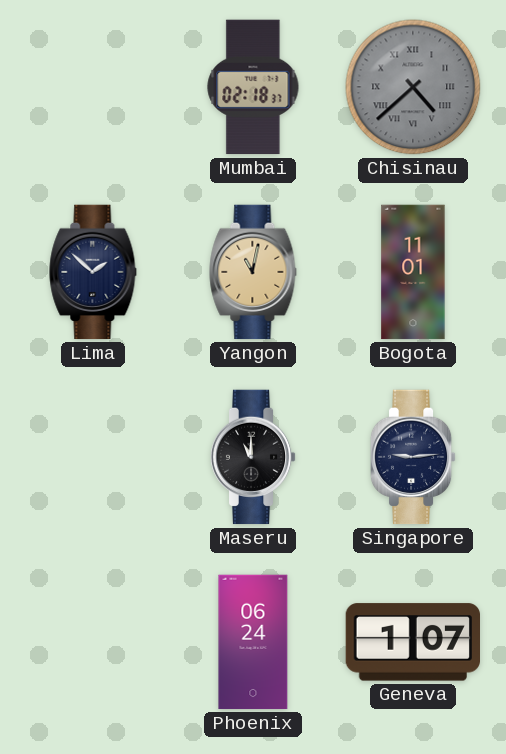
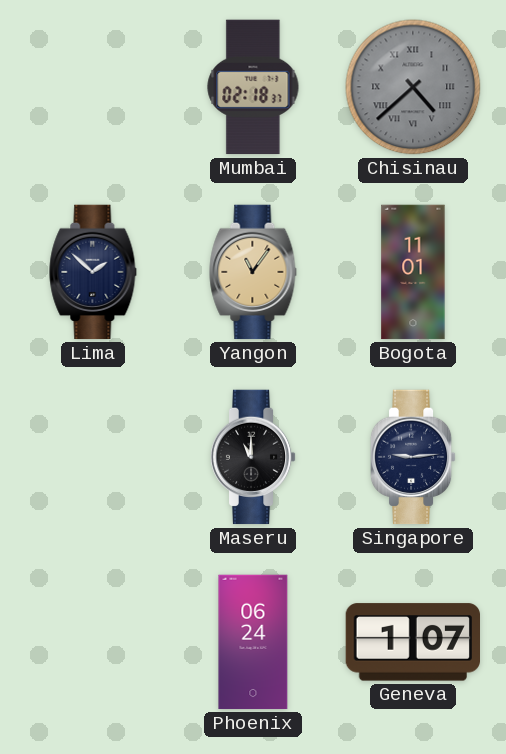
Yangon: 11:02 -> 11:06
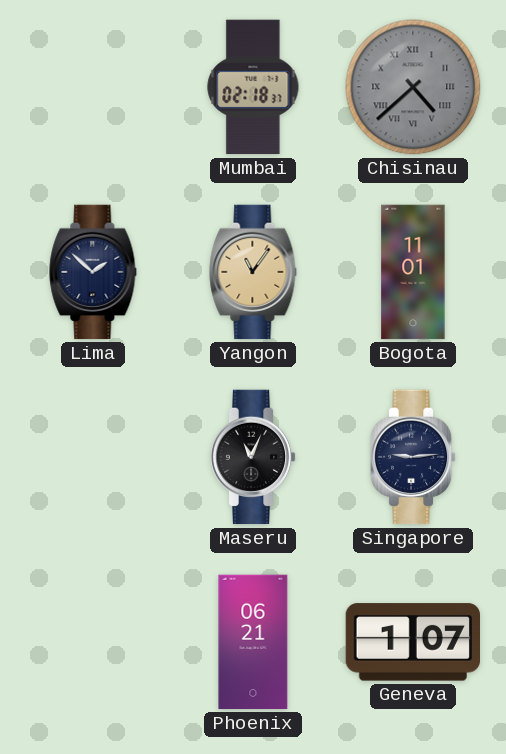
Maseru: 11:00 -> 11:04
Phoenix: 06:24 -> 06:21
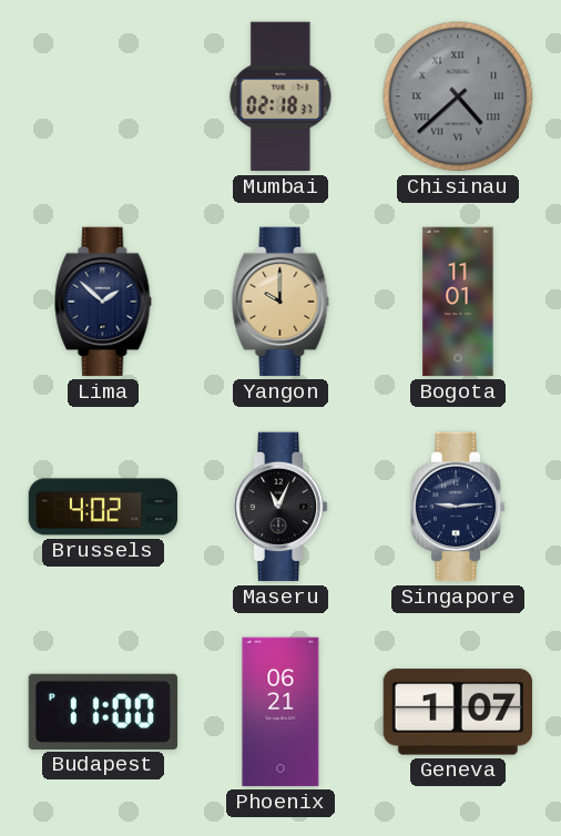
Yangon: 11:06 -> 10:00
Brussels: none -> 4:02
Budapest: none -> 11:00
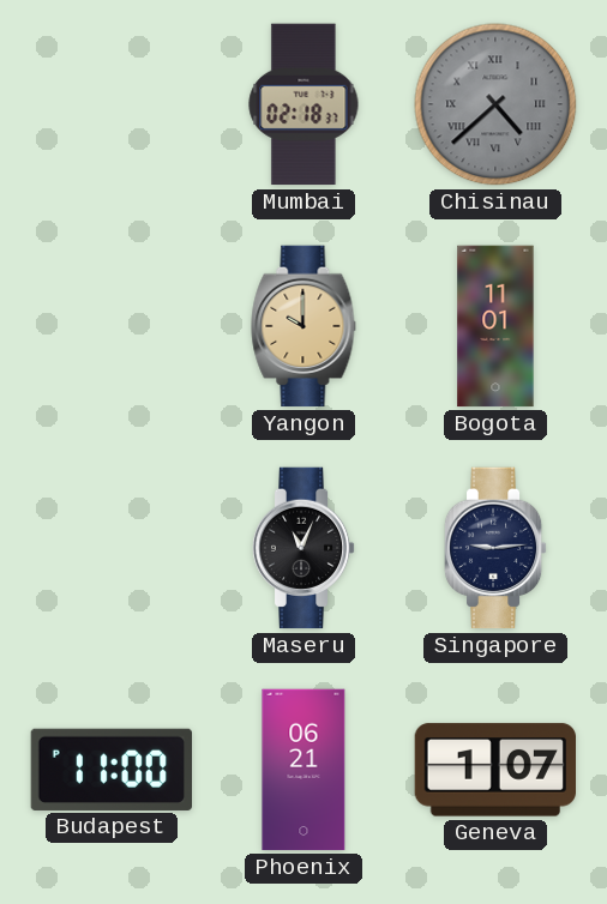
Lima: 1:52 -> none
Brussels: 4:02 -> none
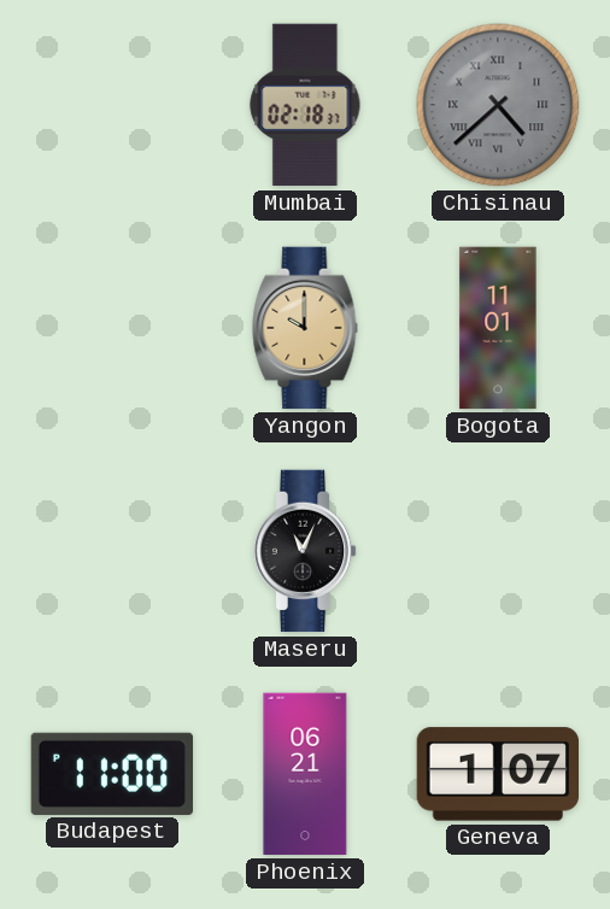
Singapore: 9:14 -> none
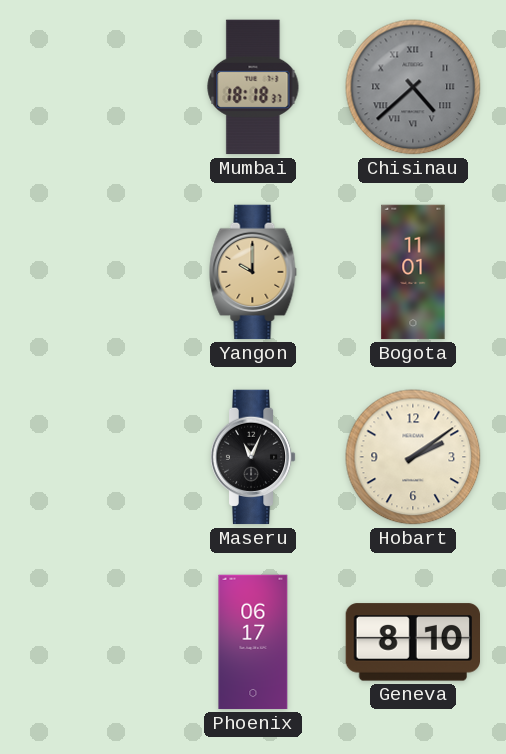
Mumbai: 02:18 -> 18:18
Hobart: none -> 2:09
Budapest: 11:00 -> none
Phoenix: 06:21 -> 06:17
Geneva: 1:07 -> 8:10
